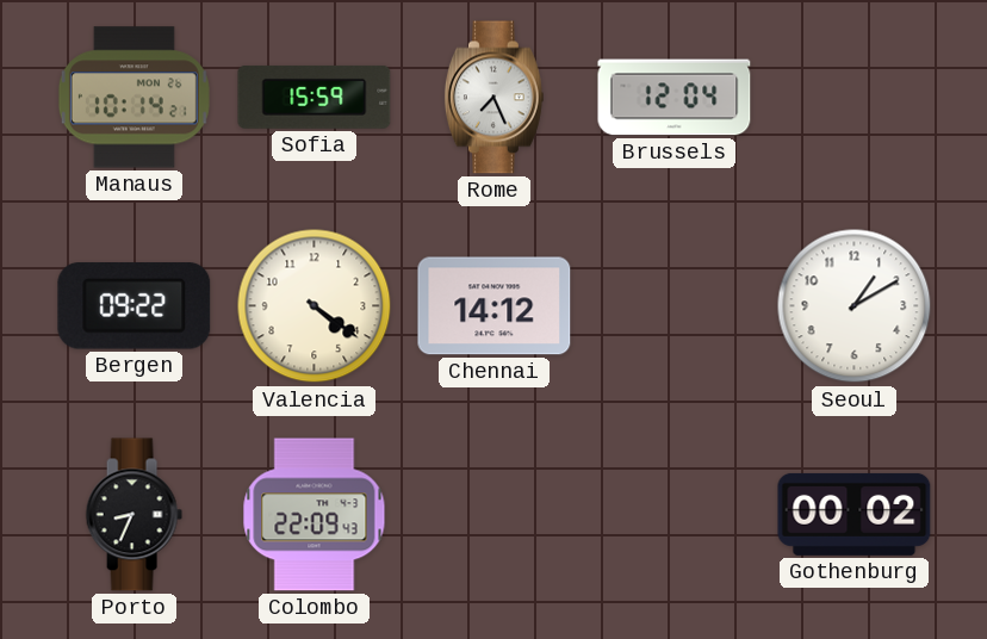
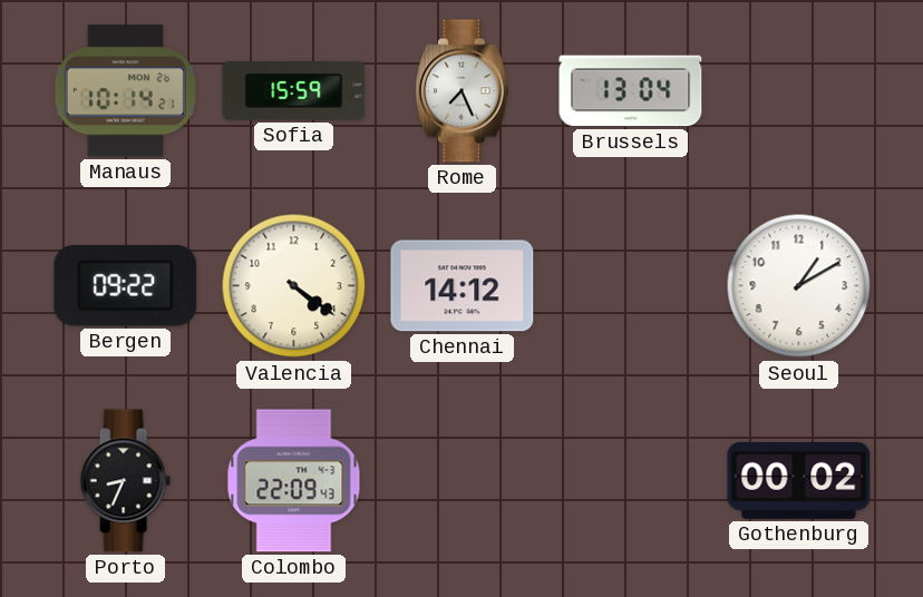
Brussels: 12:04 -> 13:04
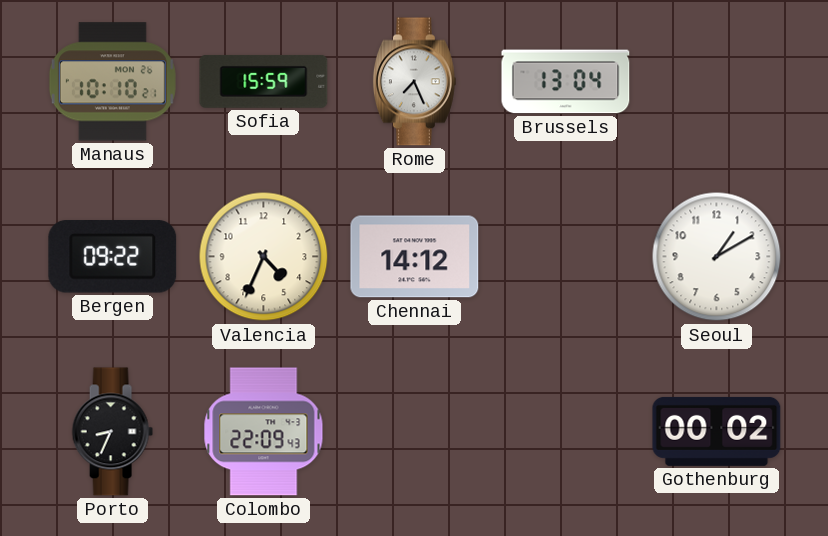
Manaus: 10:14 -> 10:10
Valencia: 4:21 -> 4:34
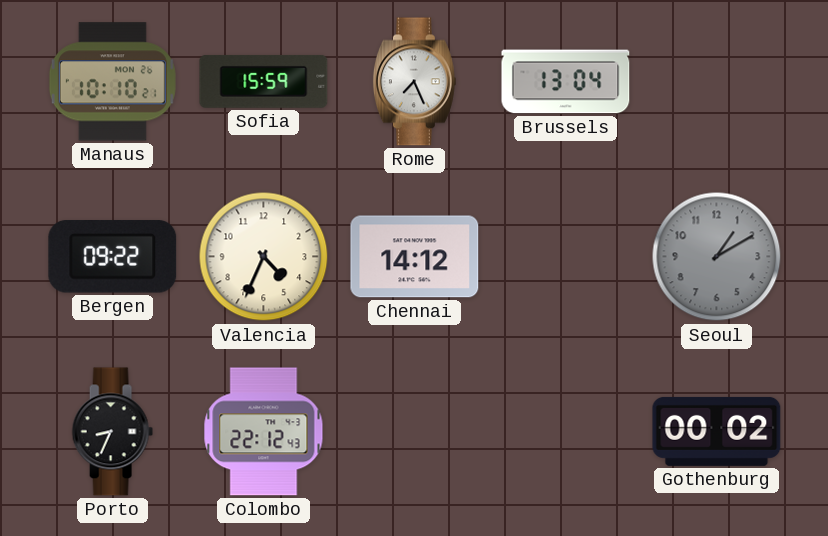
Seoul dial: white -> grey
Colombo: 22:09 -> 22:12
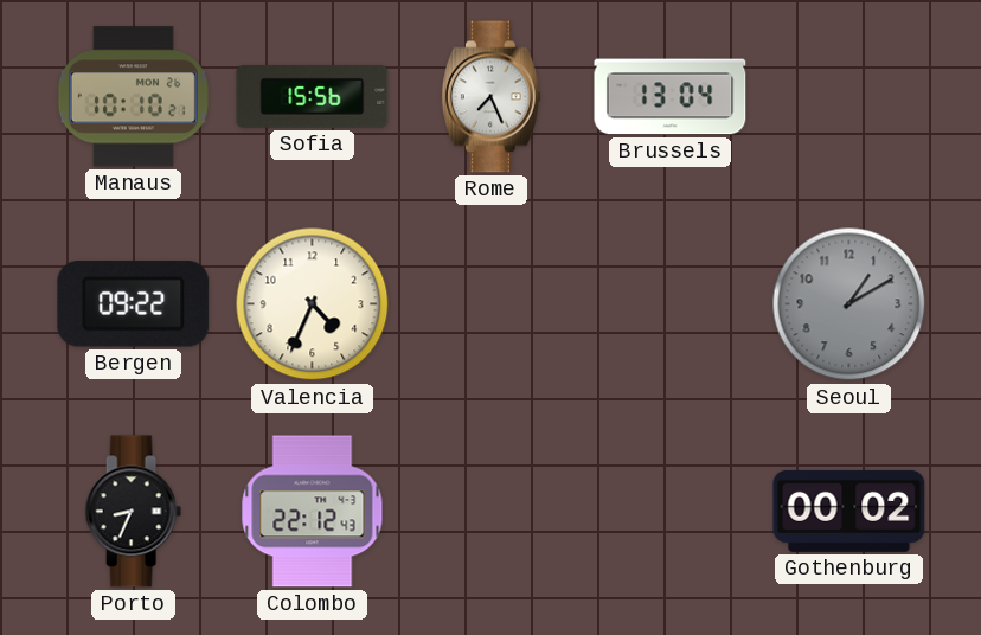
Sofia: 15:59 -> 15:56
Chennai: 14:12 -> none
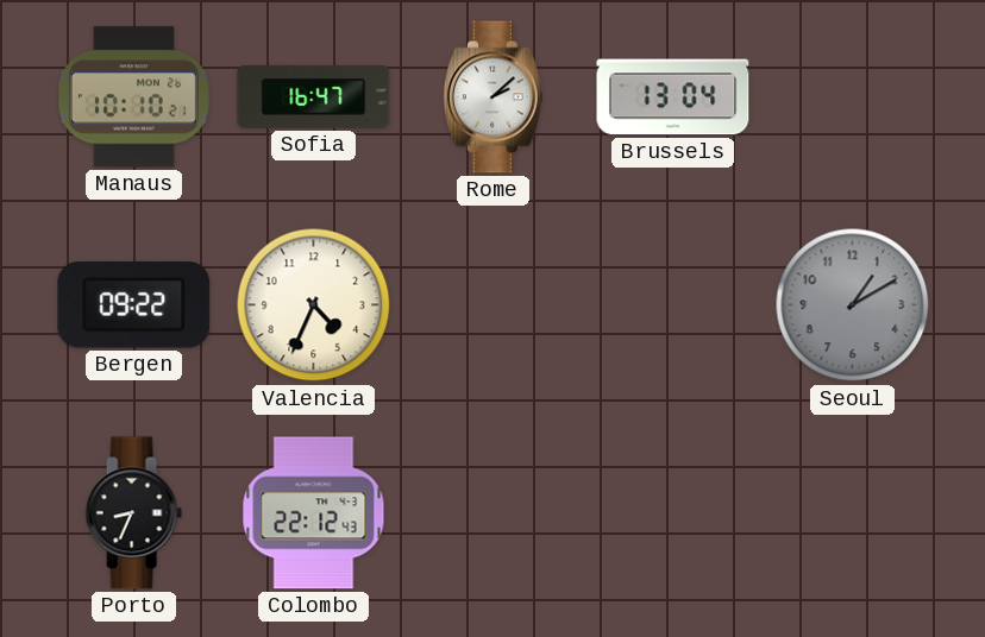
Sofia: 15:56 -> 16:47
Rome: 7:26 -> 2:08
Gothenburg: 00:02 -> none
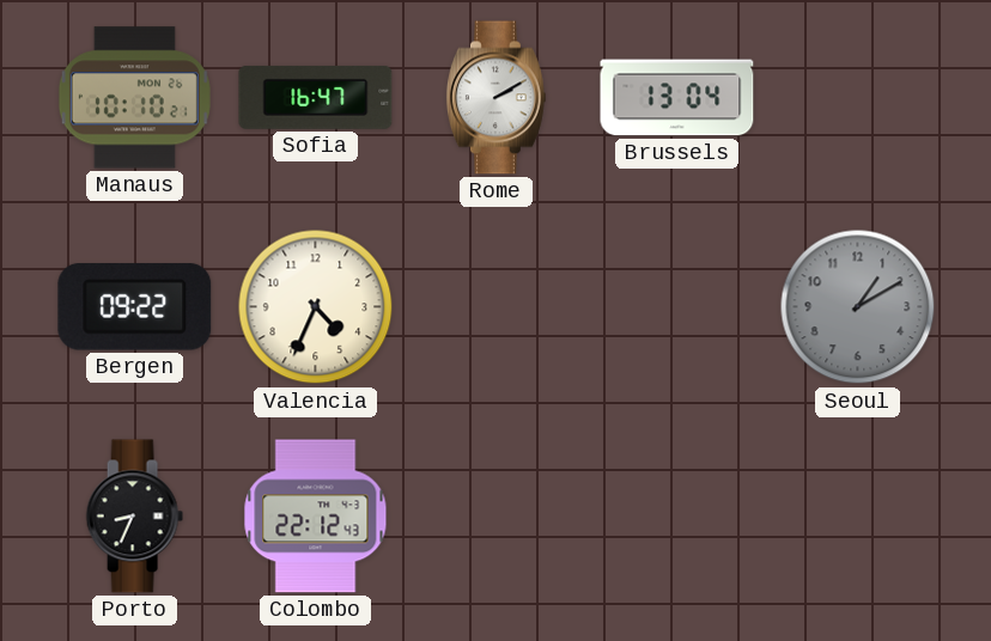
Rome: 2:08 -> 2:10
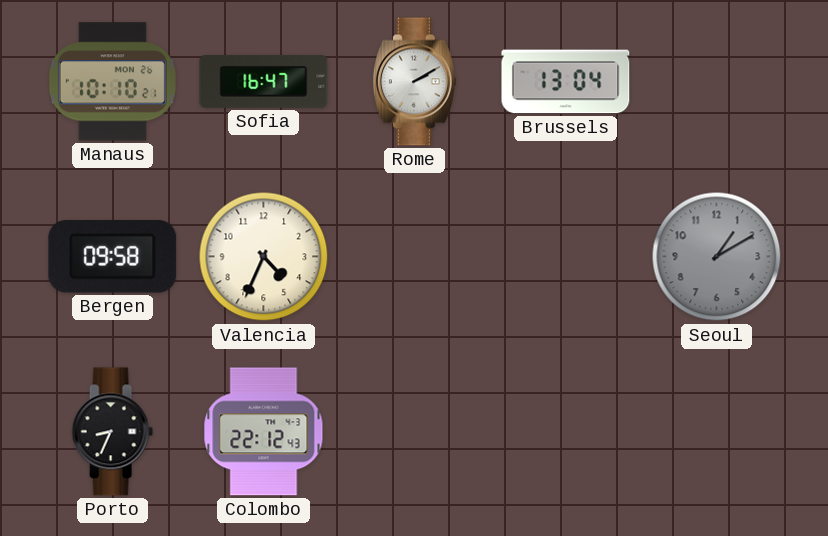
Bergen: 09:22 -> 09:58
